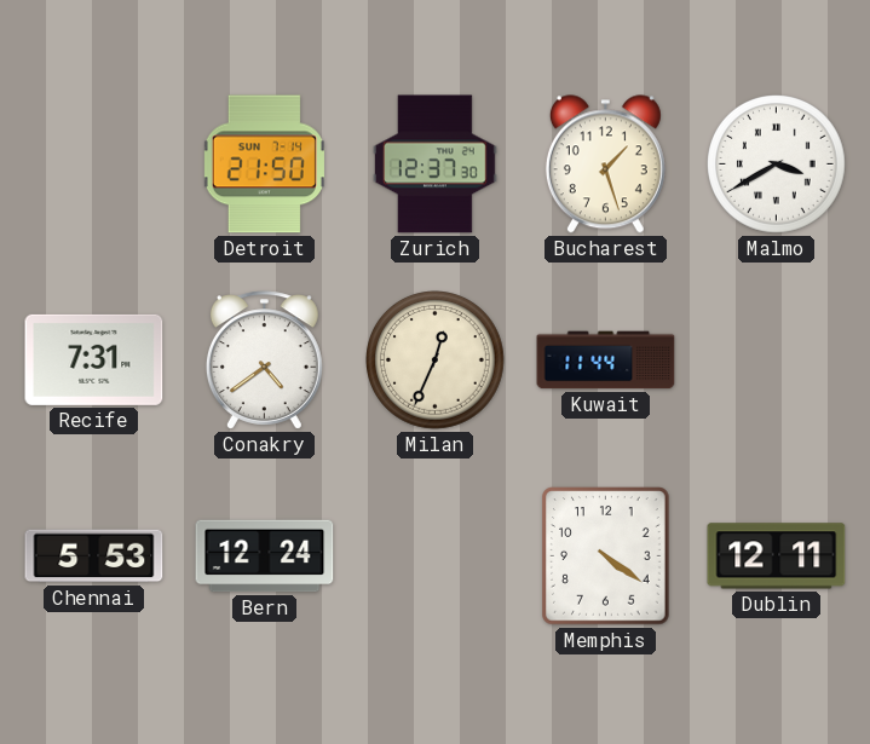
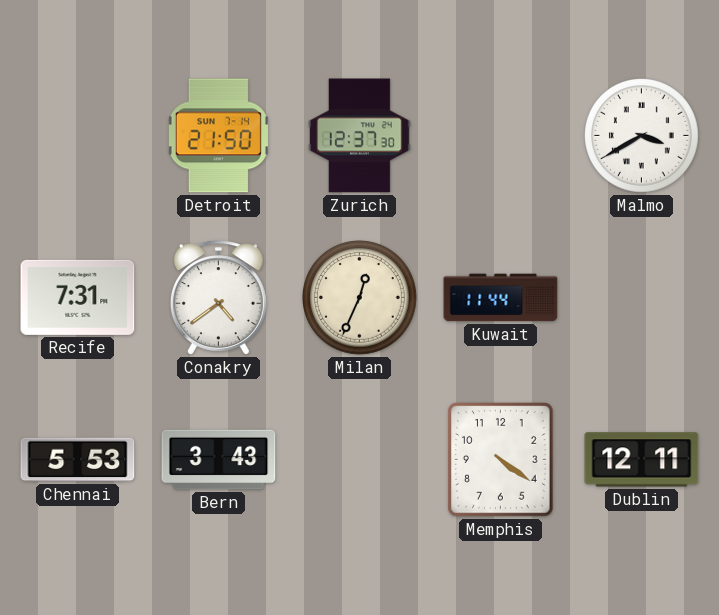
Bucharest: 1:27 -> none
Bern: 12:24 -> 3:43
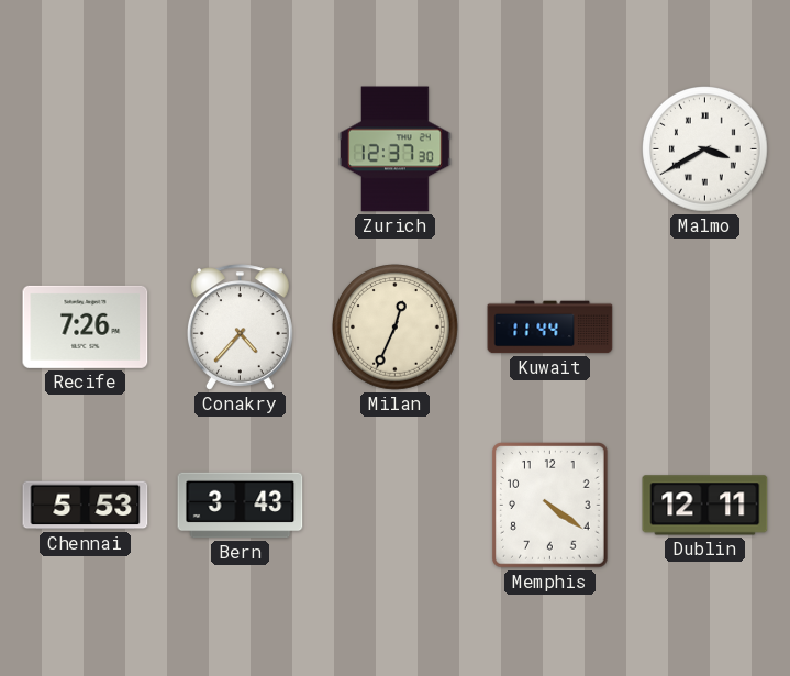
Detroit: 21:50 -> none
Recife: 7:31 -> 7:26
Conakry: 4:39 -> 4:37
